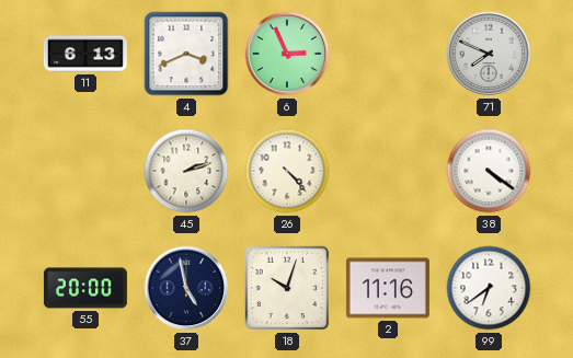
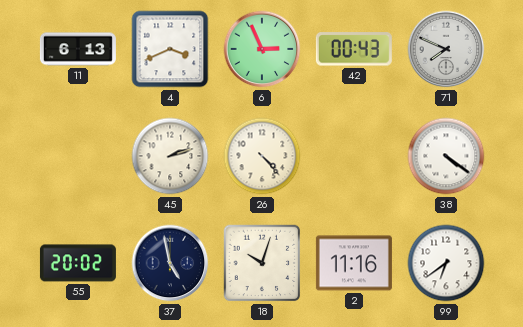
42: none -> 00:43
55: 20:00 -> 20:02
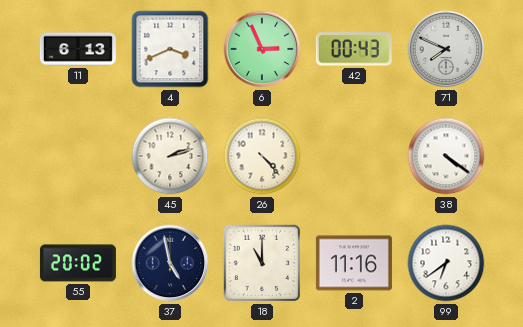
18: 10:03 -> 11:00
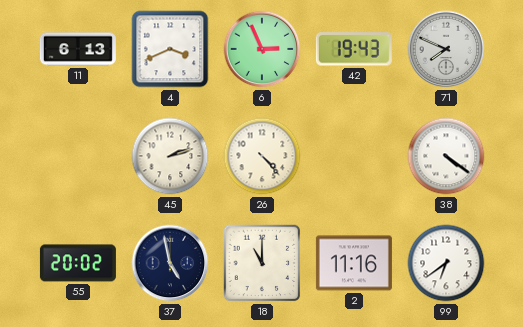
42: 00:43 -> 19:43
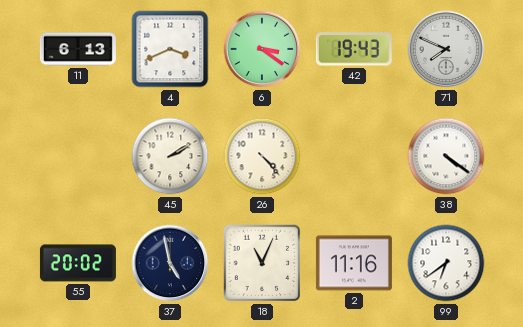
6: 2:56 -> 3:21
45: 2:12 -> 2:10
18: 11:00 -> 11:04
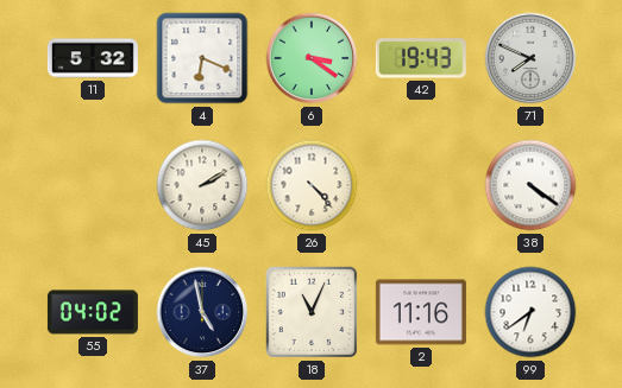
11: 6:13 -> 5:32
4: 3:41 -> 6:19
55: 20:02 -> 04:02
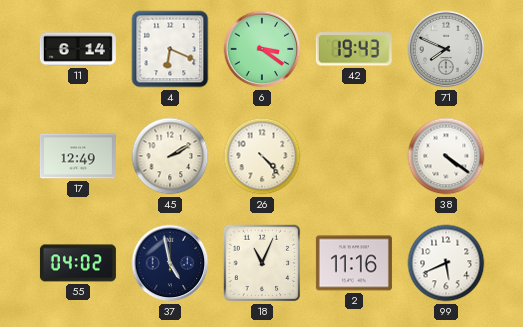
11: 5:32 -> 6:14
17: none -> 12:49
99: 6:39 -> 5:41
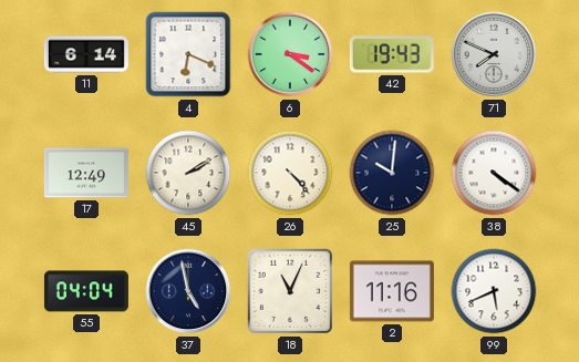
25: none -> 10:01
55: 04:02 -> 04:04
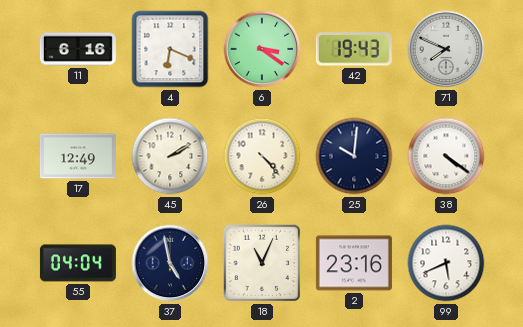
11: 6:14 -> 6:16
2: 11:16 -> 23:16
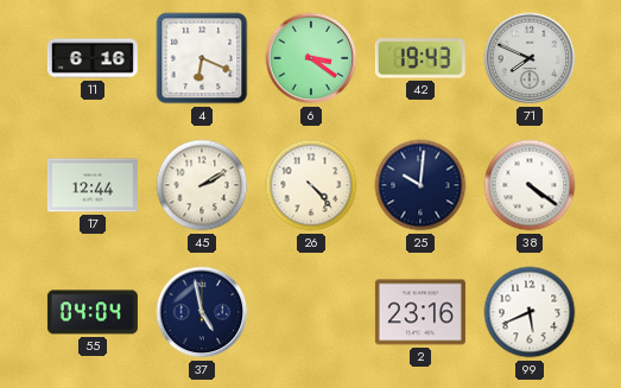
17: 12:49 -> 12:44
18: 11:04 -> none
